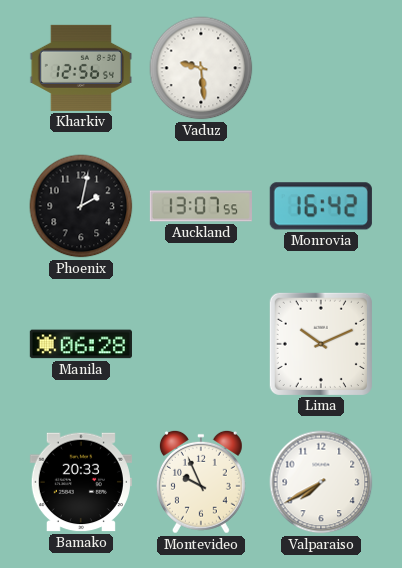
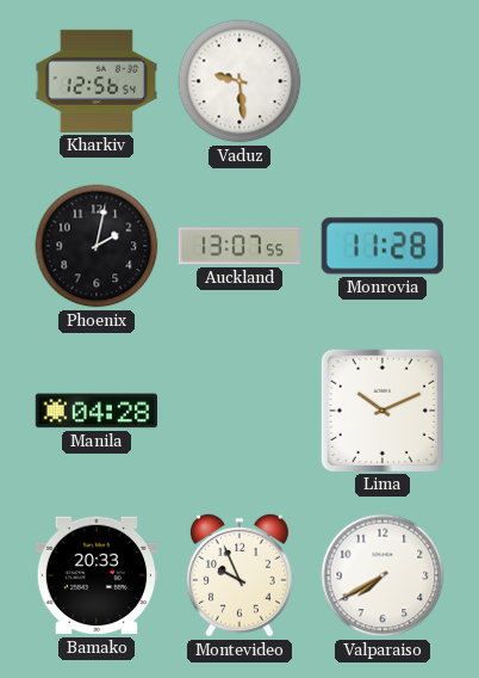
Monrovia: 16:42 -> 11:28
Manila: 06:28 -> 04:28
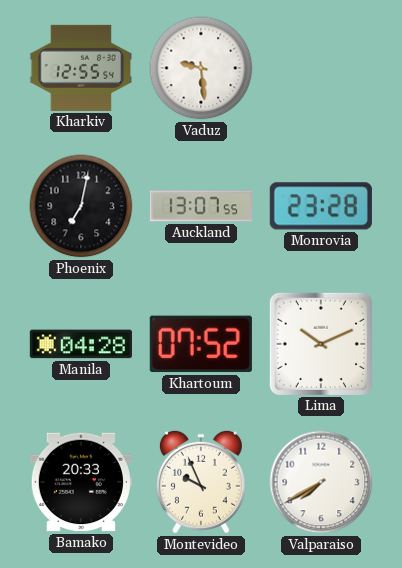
Kharkiv: 12:56 -> 12:55
Phoenix: 2:02 -> 7:02
Monrovia: 11:28 -> 23:28
Khartoum: none -> 07:52
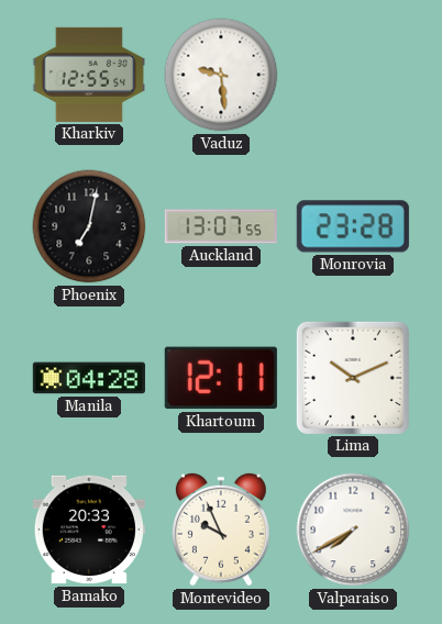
Khartoum: 07:52 -> 12:11
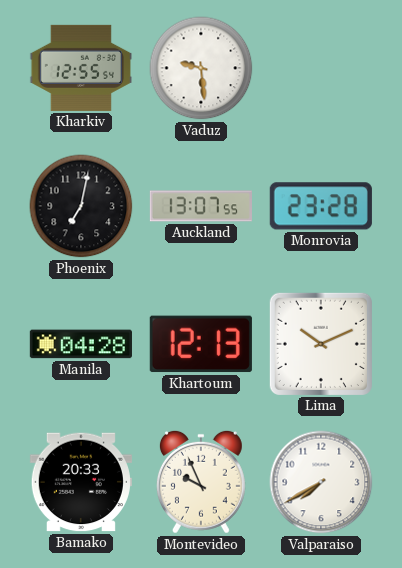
Khartoum: 12:11 -> 12:13
